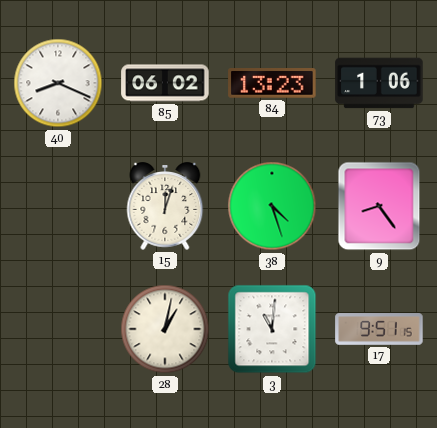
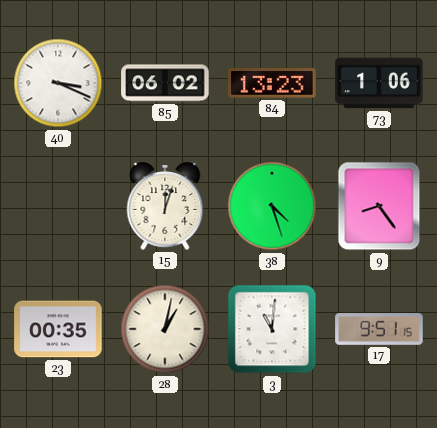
40: 8:19 -> 3:19
23: none -> 00:35
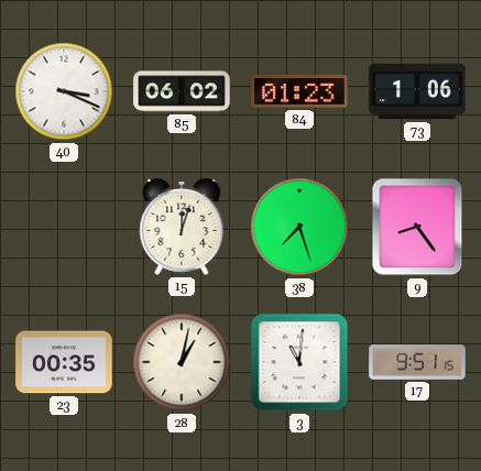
84: 13:23 -> 01:23
38: 4:27 -> 7:27
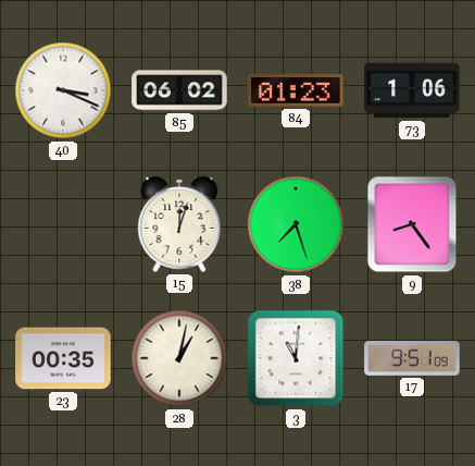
17: 9:51:15 -> 9:51:09
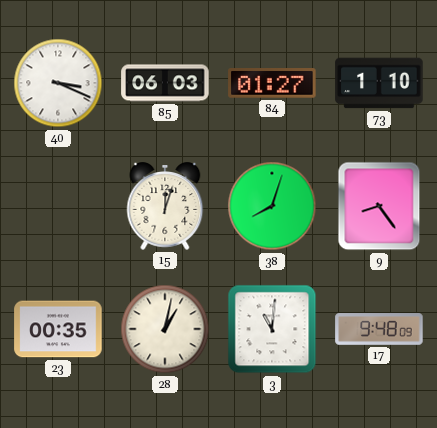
85: 06:02 -> 06:03
84: 01:23 -> 01:27
73: 1:06 -> 1:10
38: 7:27 -> 8:03
17: 9:51 -> 9:48
